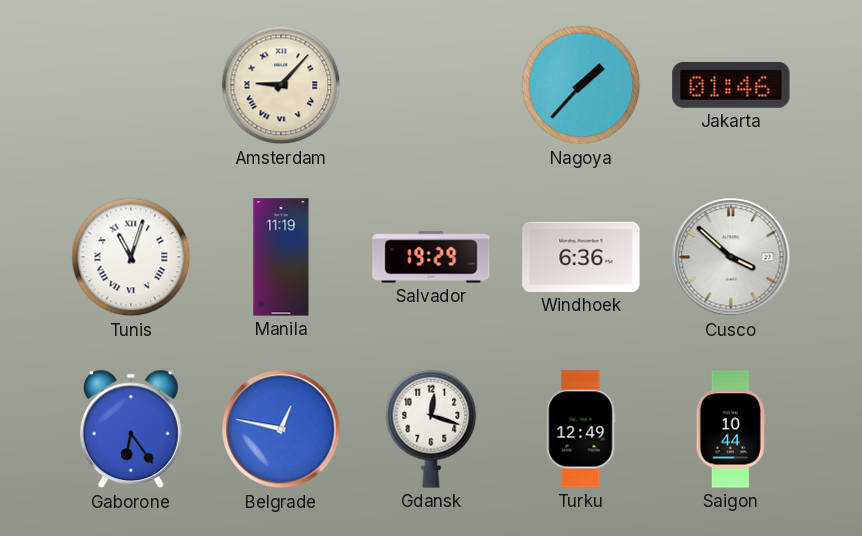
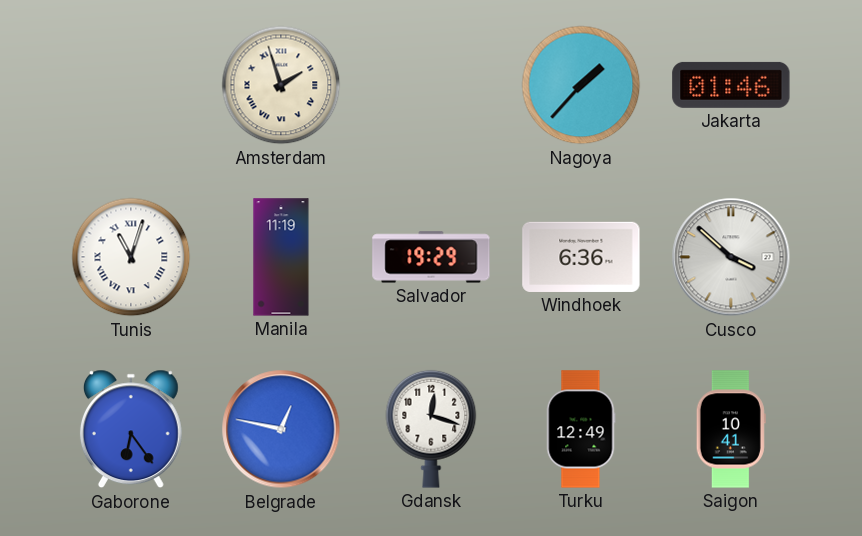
Amsterdam: 9:07 -> 1:57
Saigon: 10:44 -> 10:41
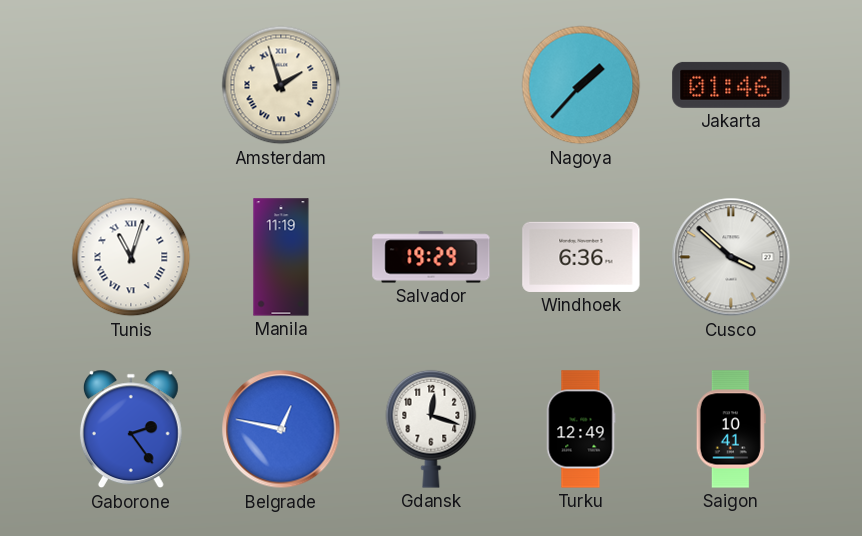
Gaborone: 6:24 -> 2:24
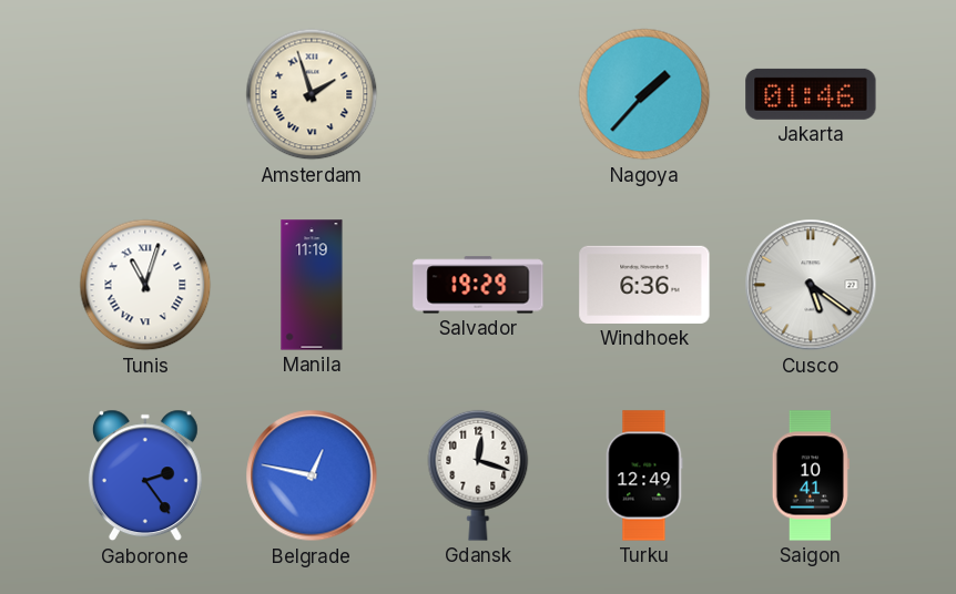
Cusco: 3:52 -> 5:21
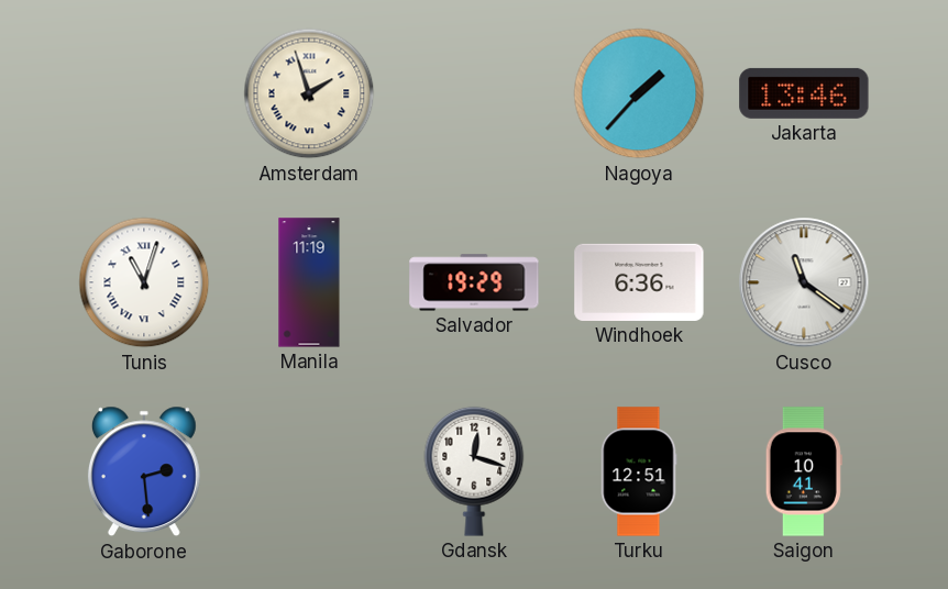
Jakarta: 01:46 -> 13:46
Cusco: 5:21 -> 11:21
Gaborone: 2:24 -> 2:29
Belgrade: 12:47 -> none
Turku: 12:49 -> 12:51
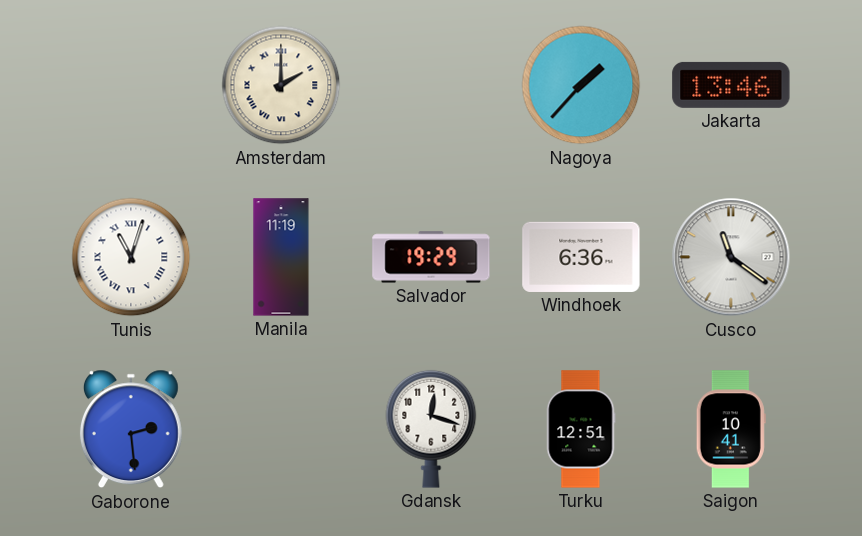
Amsterdam: 1:57 -> 2:00
